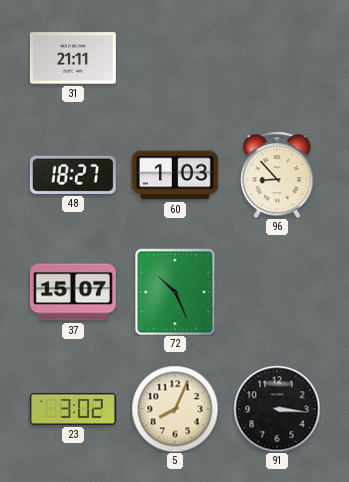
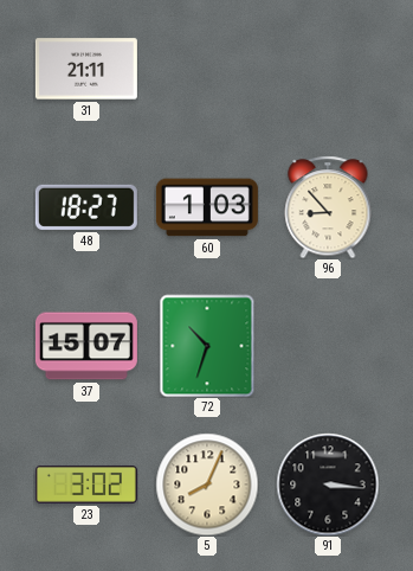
72: 10:26 -> 10:33
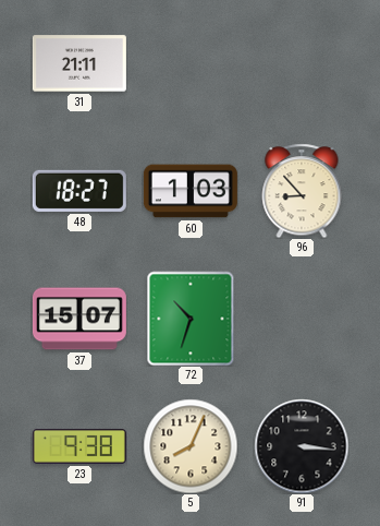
23: 3:02 -> 9:38
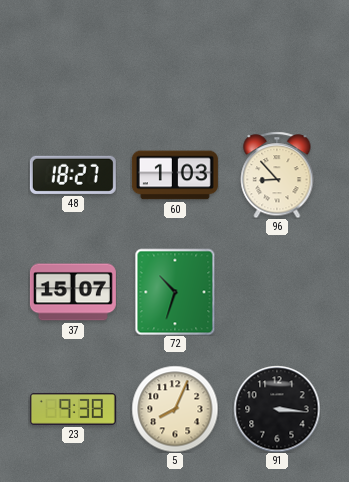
31: 21:11 -> none
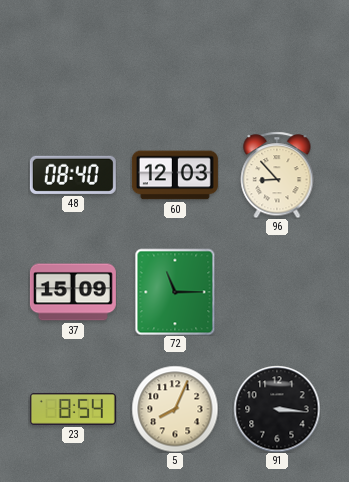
48: 18:27 -> 08:40
60: 1:03 -> 12:03
37: 15:07 -> 15:09
72: 10:33 -> 11:15
23: 9:38 -> 8:54
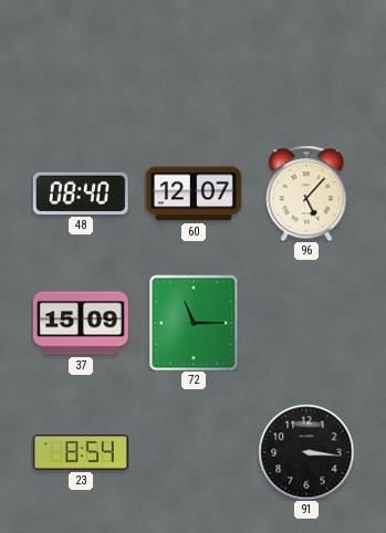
60: 12:03 -> 12:07
96: 8:53 -> 5:07
5: 8:04 -> none
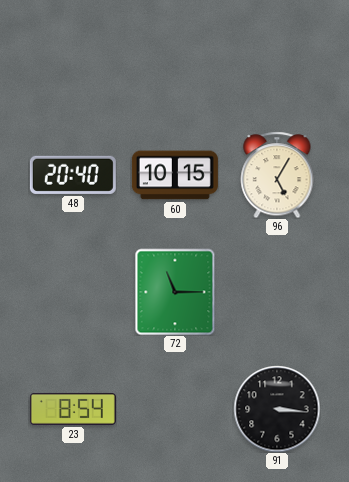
48: 08:40 -> 20:40
60: 12:07 -> 10:15
96: 5:07 -> 5:05
37: 15:09 -> none
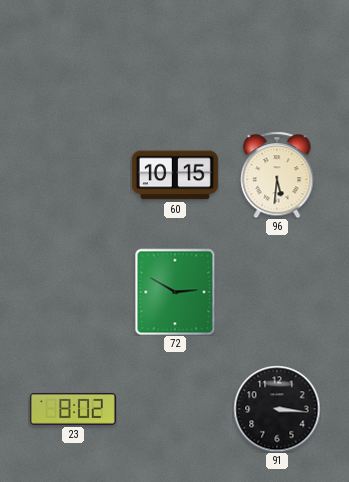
48: 20:40 -> none
96: 5:05 -> 5:31
72: 11:15 -> 2:50
23: 8:54 -> 8:02
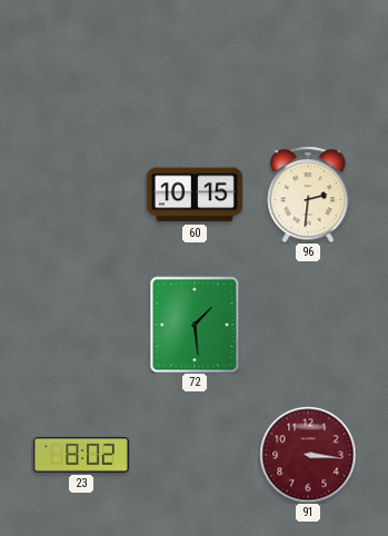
96: 5:31 -> 2:31
72: 2:50 -> 1:29
91 dial: black -> burgundy
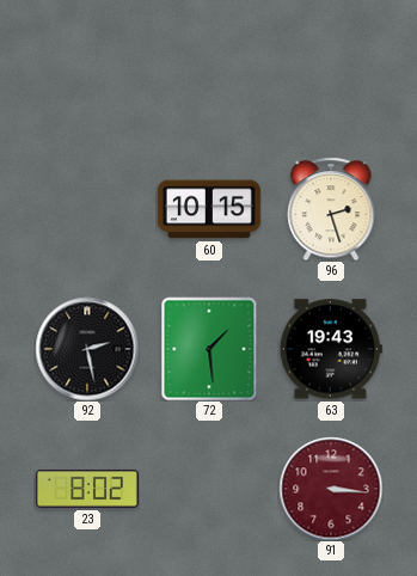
96: 2:31 -> 2:27
92: none -> 2:28
63: none -> 19:43
